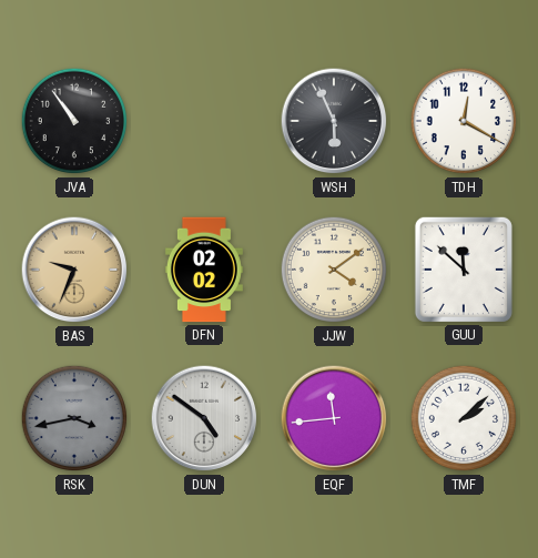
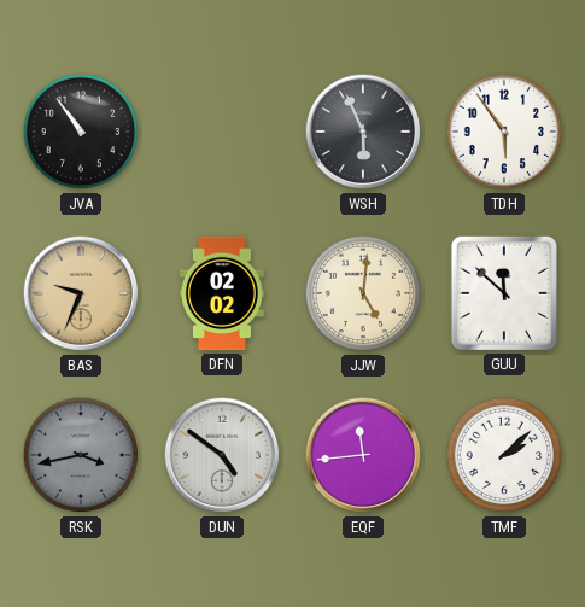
TDH: 12:20 -> 5:54
JJW: 4:09 -> 5:01
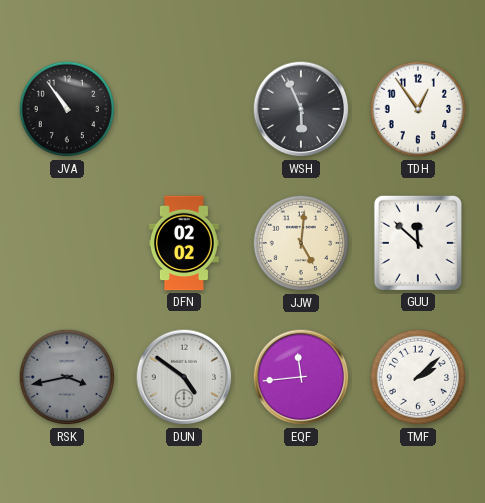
TDH: 5:54 -> 12:54
BAS: 9:34 -> none
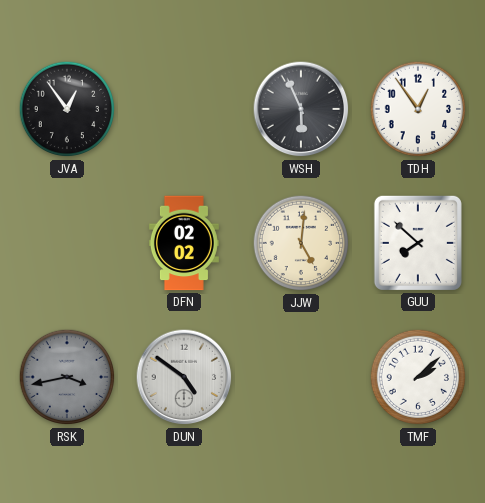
JVA: 10:54 -> 12:54
GUU: 11:52 -> 7:52
EQF: 11:44 -> none
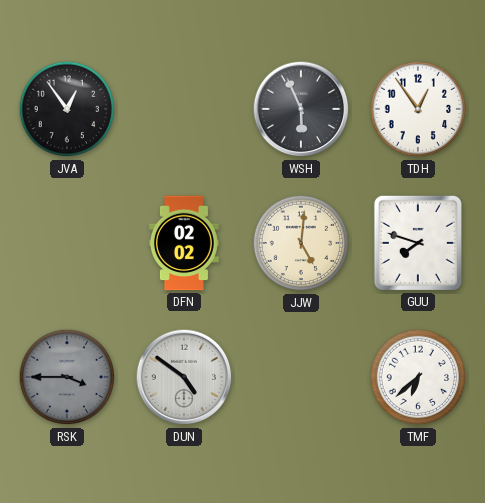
GUU: 7:52 -> 7:48
RSK: 3:43 -> 3:45
TMF: 2:08 -> 6:38
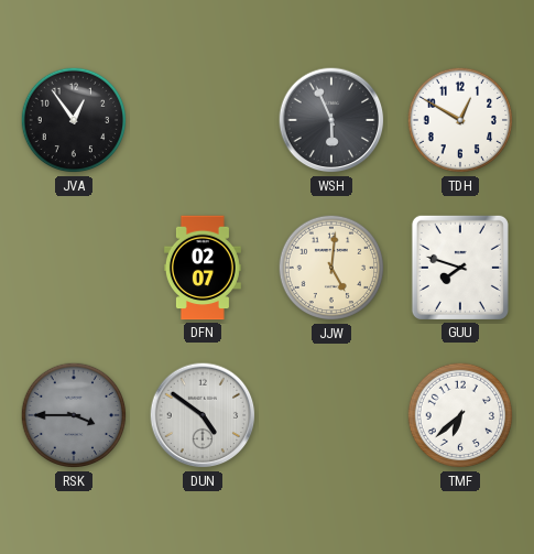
TDH: 12:54 -> 12:50
DFN: 02:02 -> 02:07
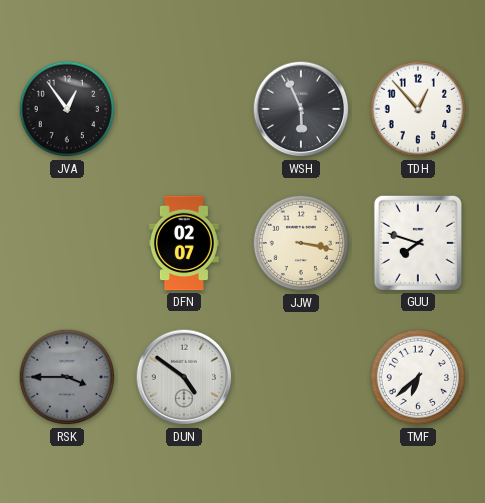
TDH: 12:50 -> 12:53
JJW: 5:01 -> 3:17
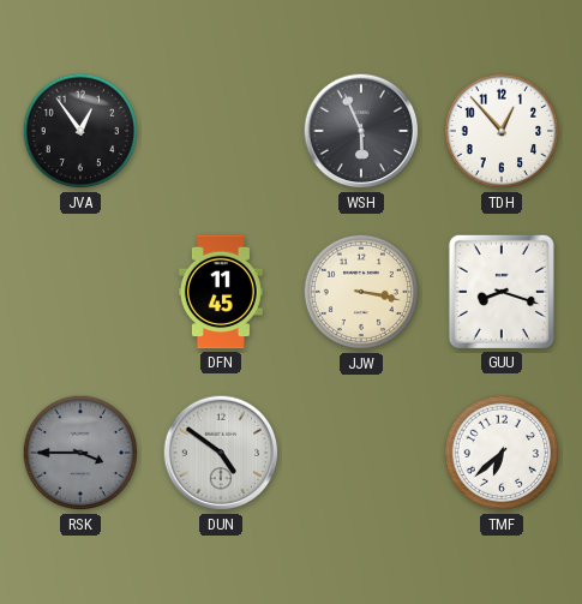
DFN: 02:07 -> 11:45
GUU: 7:48 -> 8:18
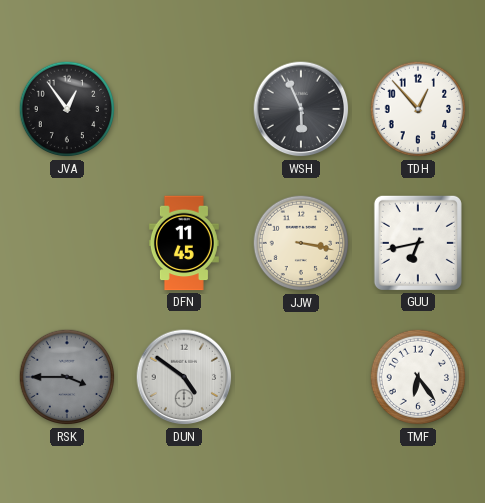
GUU: 8:18 -> 6:43
TMF: 6:38 -> 6:24
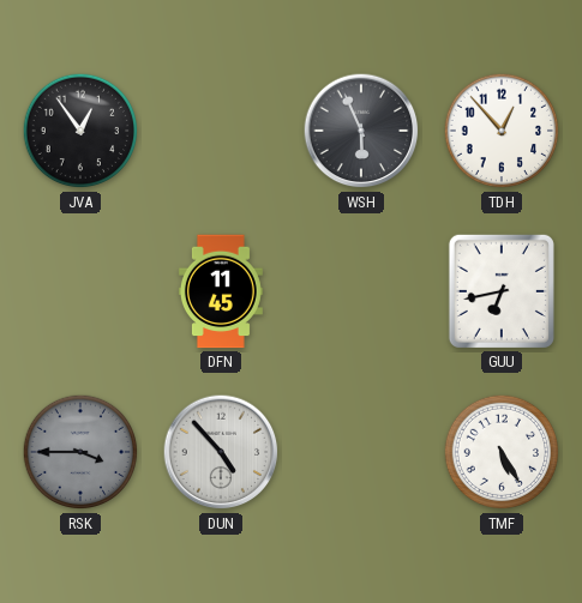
JJW: 3:17 -> none
DUN: 4:51 -> 4:53
TMF: 6:24 -> 5:25
